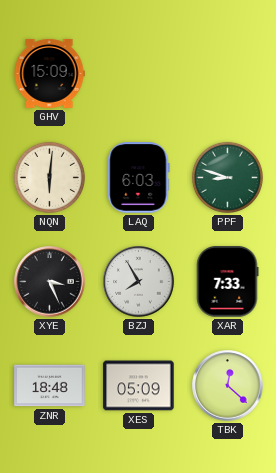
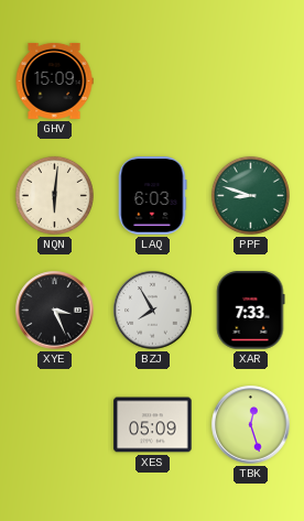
ZNR: 18:48 -> none
TBK: 12:22 -> 12:27
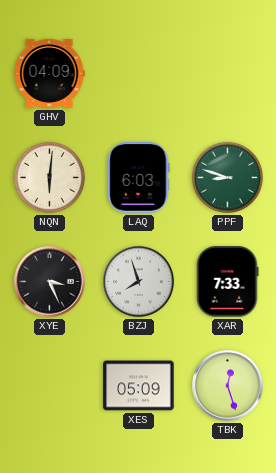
GHV: 15:09 -> 04:09
BZJ: 7:55 -> 7:57
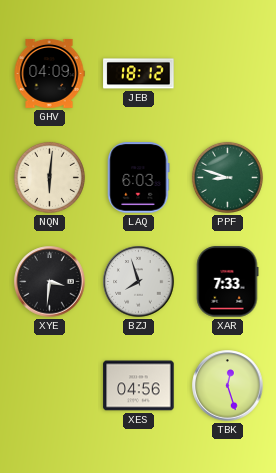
JEB: none -> 18:12
XYE: 3:26 -> 3:31
XES: 05:09 -> 04:56
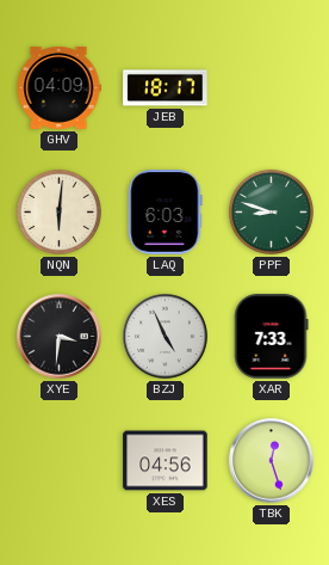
JEB: 18:12 -> 18:17
BZJ: 7:57 -> 4:56
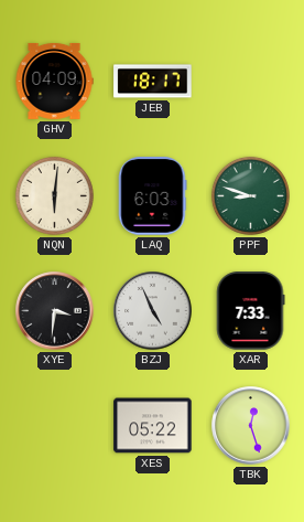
XES: 04:56 -> 05:22
